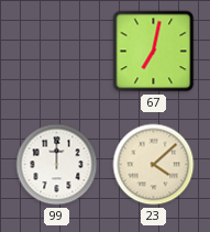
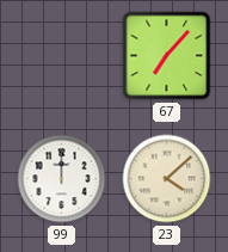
67: 7:02 -> 7:07
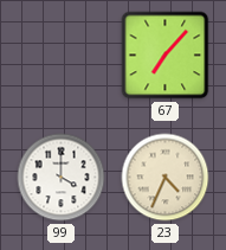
99: 12:00 -> 4:00
23: 4:08 -> 4:34
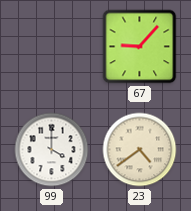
67: 7:07 -> 9:07
23: 4:34 -> 4:39
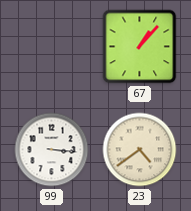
67: 9:07 -> 1:07
99: 4:00 -> 3:16
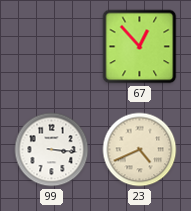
67: 1:07 -> 12:53
23: 4:39 -> 4:41
